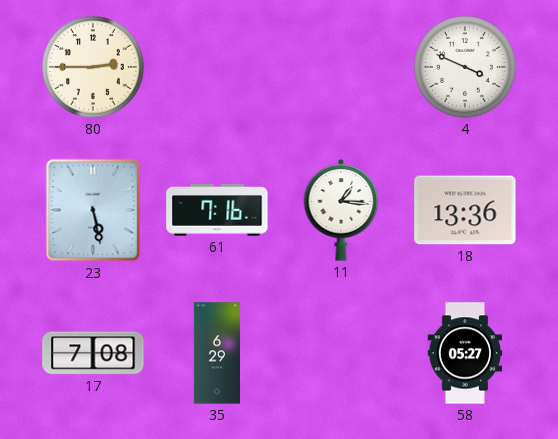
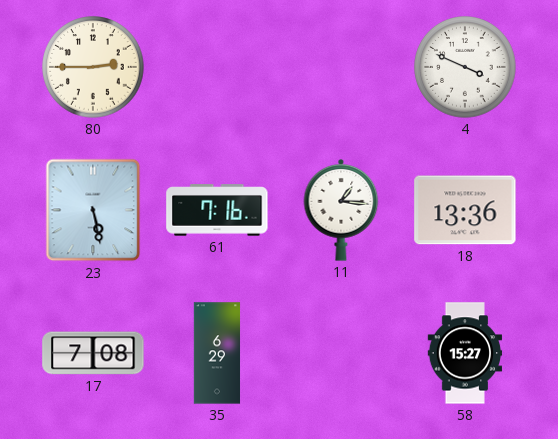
58: 05:27 -> 15:27
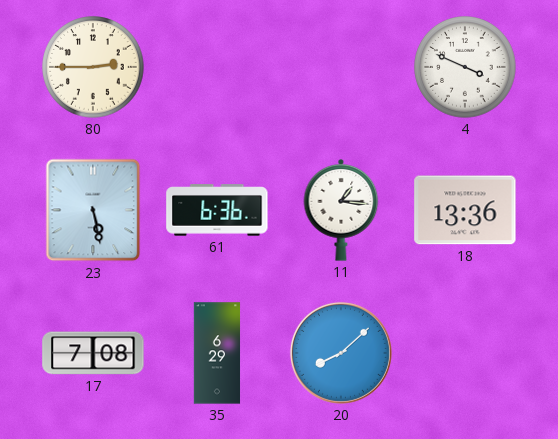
61: 7:16 -> 6:36
20: none -> 8:08
58: 15:27 -> none
